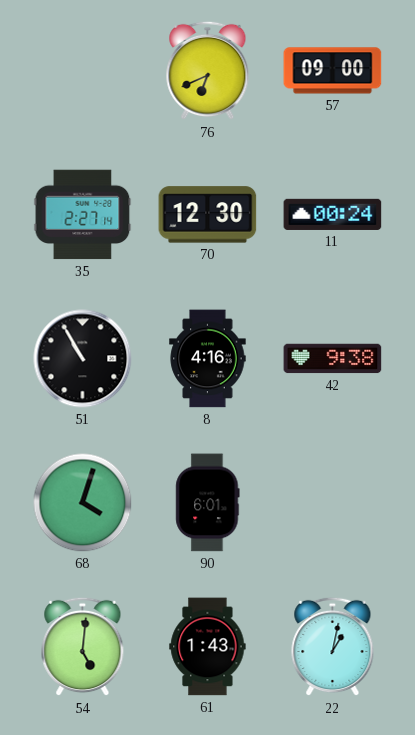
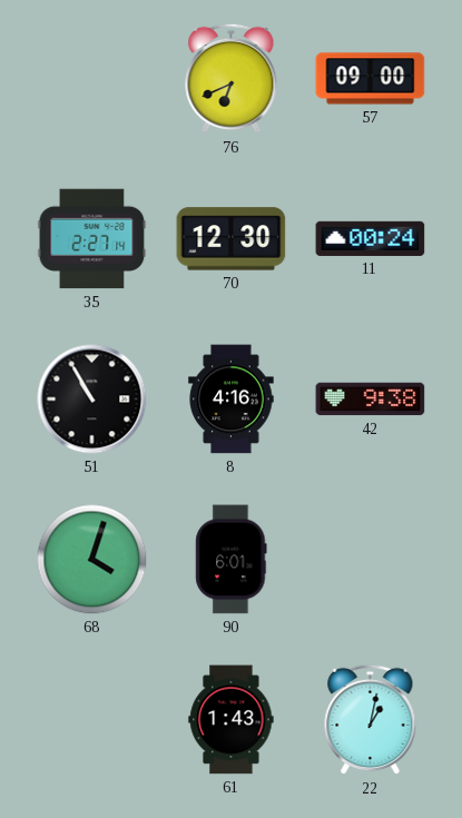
54: 5:01 -> none
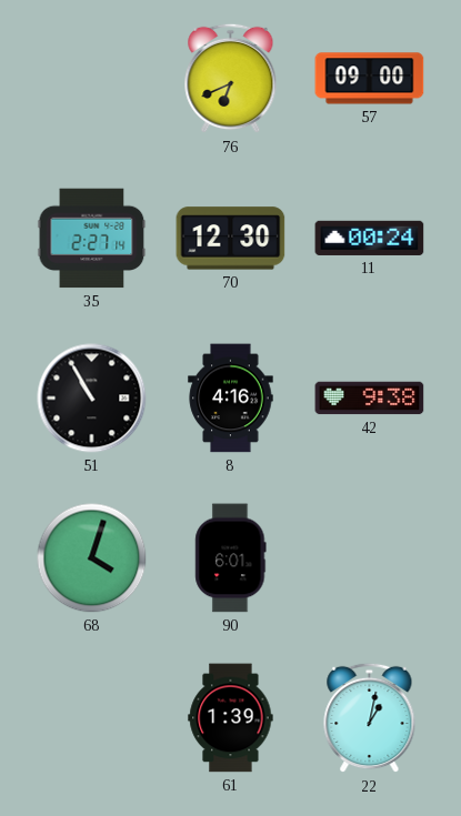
61: 1:43 -> 1:39
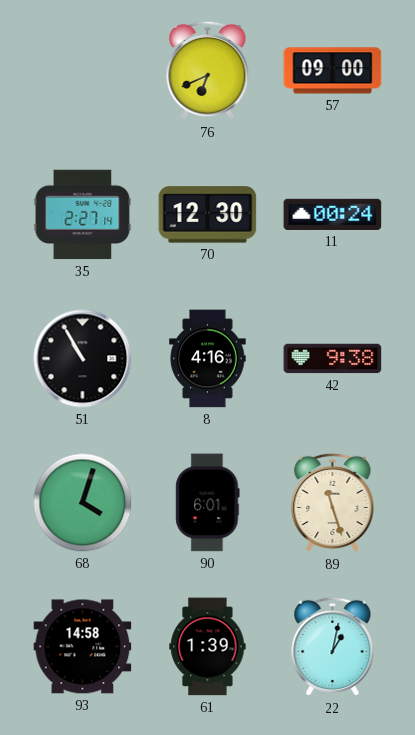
89: none -> 11:27
93: none -> 14:58
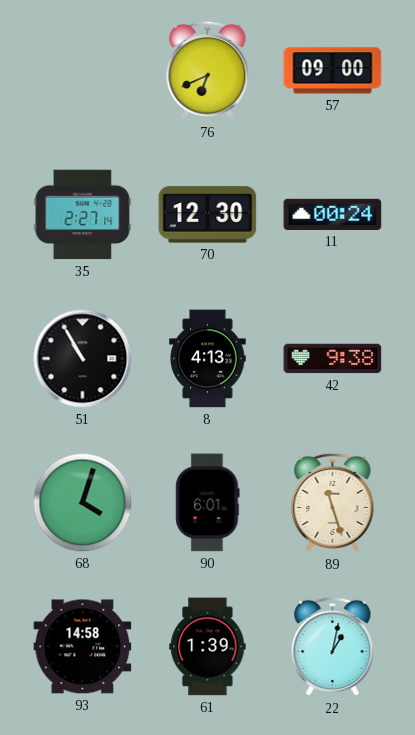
8: 4:16 -> 4:13
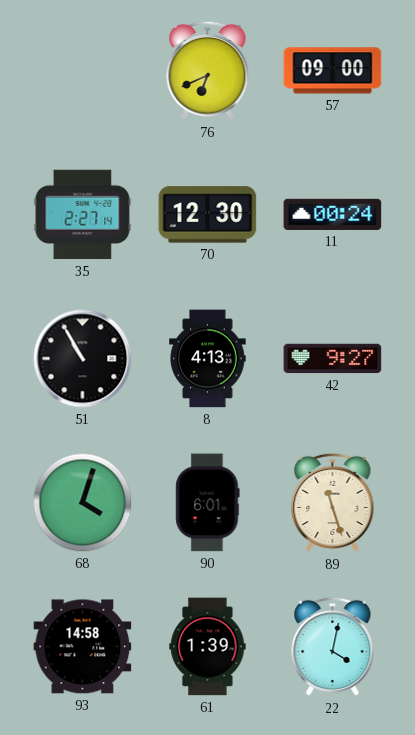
42: 9:38 -> 9:27
22: 1:02 -> 4:02
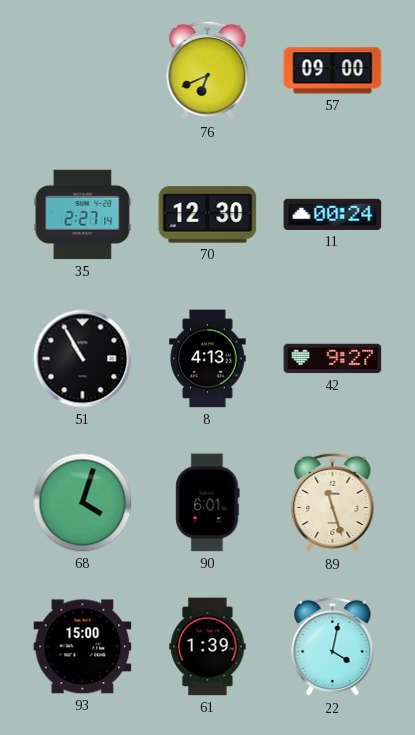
93: 14:58 -> 15:00
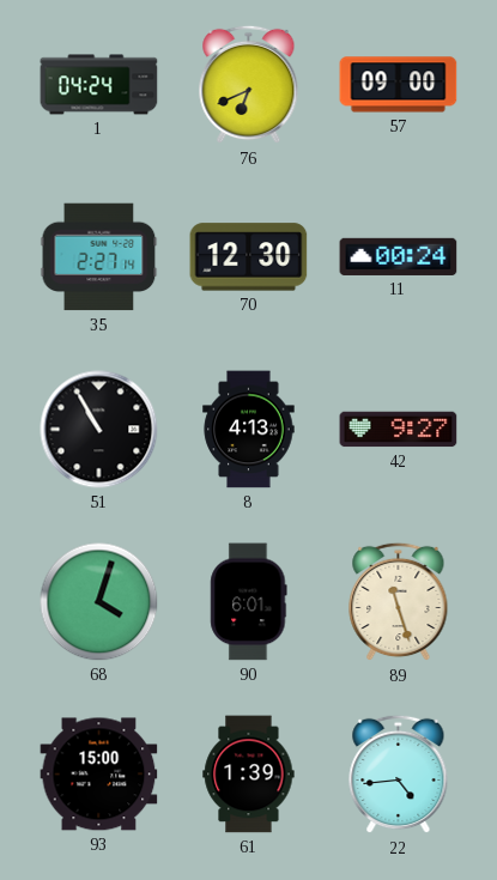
1: none -> 04:24
22: 4:02 -> 4:44
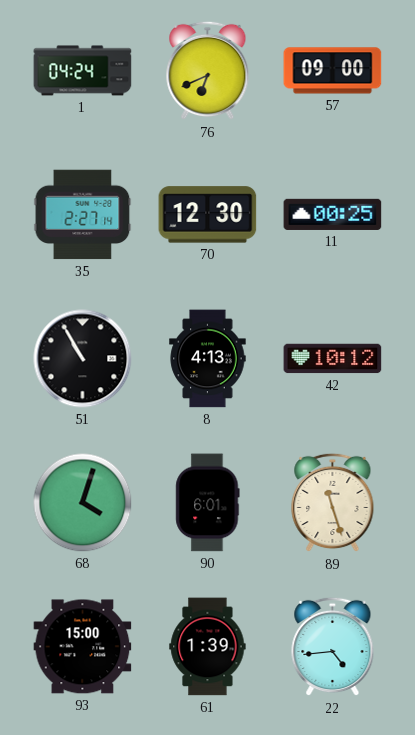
11: 00:24 -> 00:25
42: 9:27 -> 10:12
